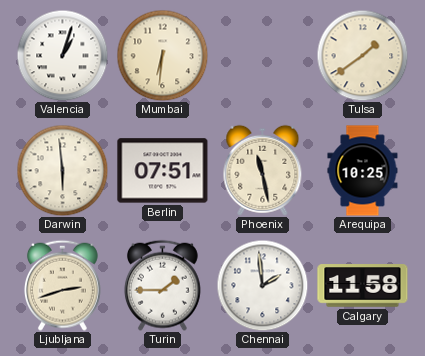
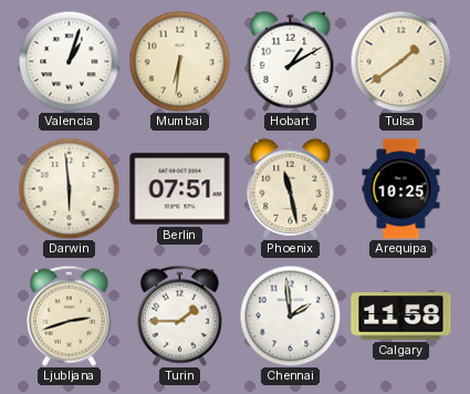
Hobart: none -> 1:10
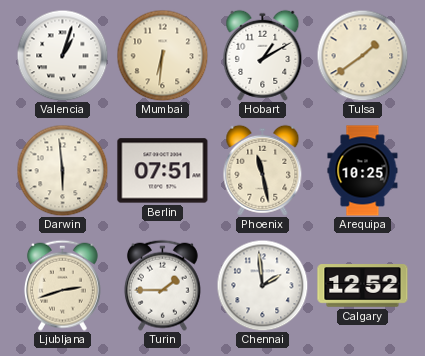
Calgary: 11:58 -> 12:52
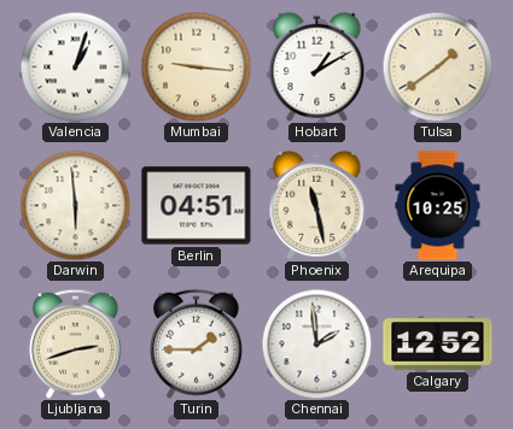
Mumbai: 6:31 -> 9:16
Berlin: 07:51 -> 04:51
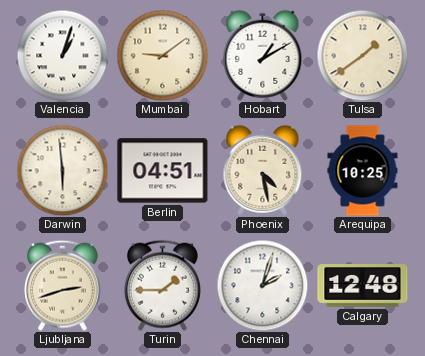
Mumbai: 9:16 -> 9:09
Phoenix: 11:28 -> 4:28
Chennai: 1:59 -> 2:03
Calgary: 12:52 -> 12:48
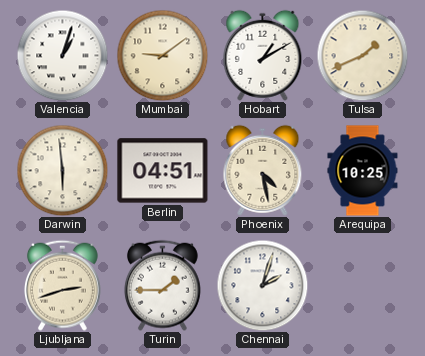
Tulsa: 1:39 -> 1:41
Calgary: 12:48 -> none
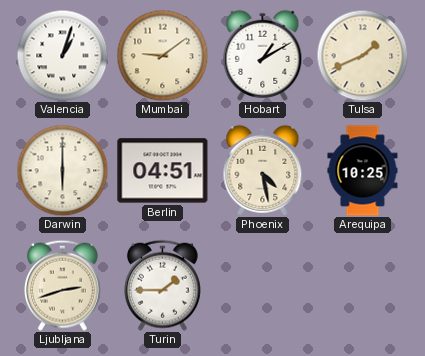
Darwin: 5:59 -> 6:00
Chennai: 2:03 -> none
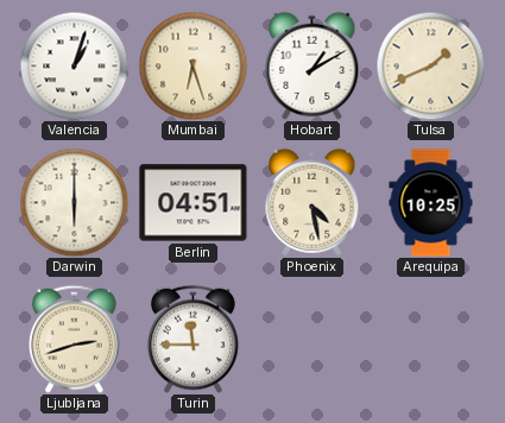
Mumbai: 9:09 -> 6:27
Turin: 1:45 -> 11:45
